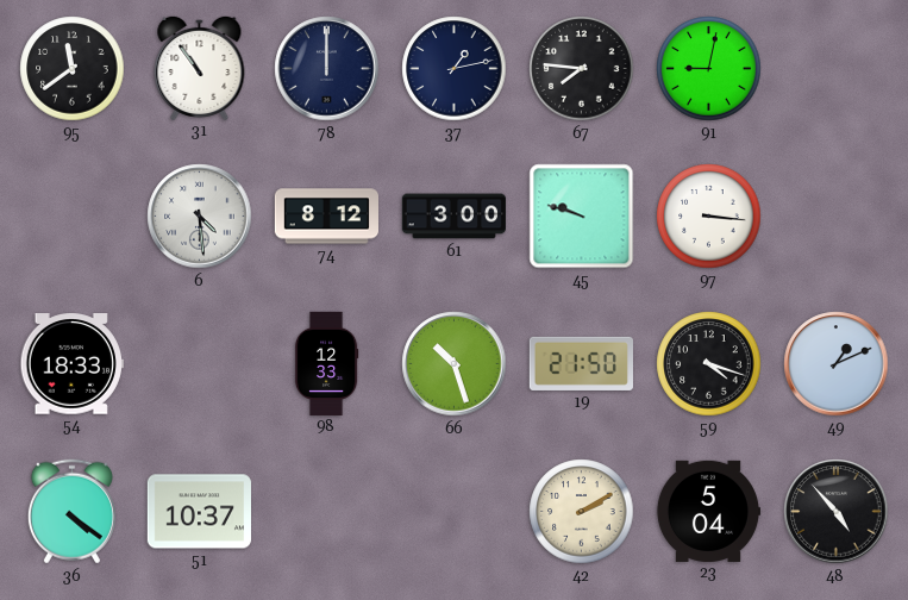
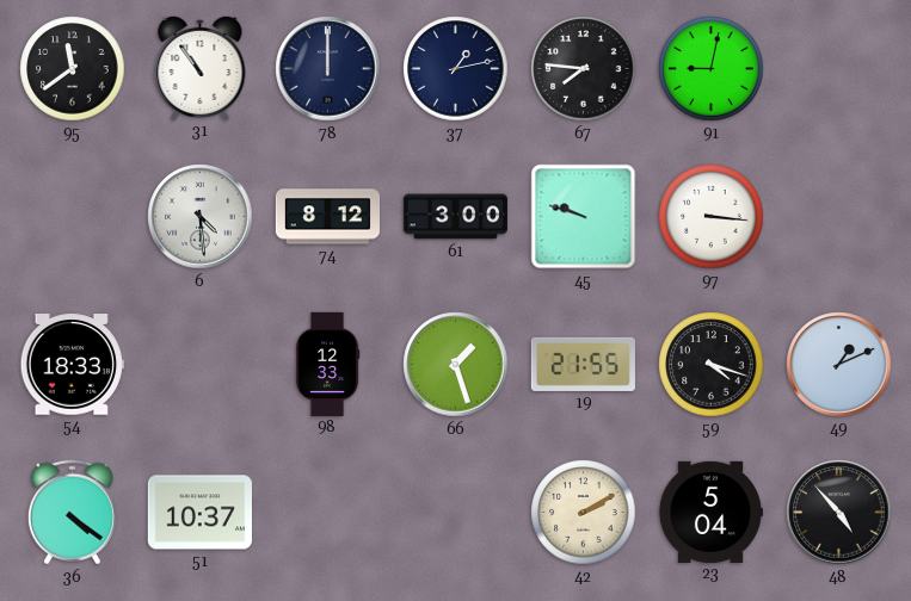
66: 10:27 -> 1:27
19: 21:50 -> 21:55
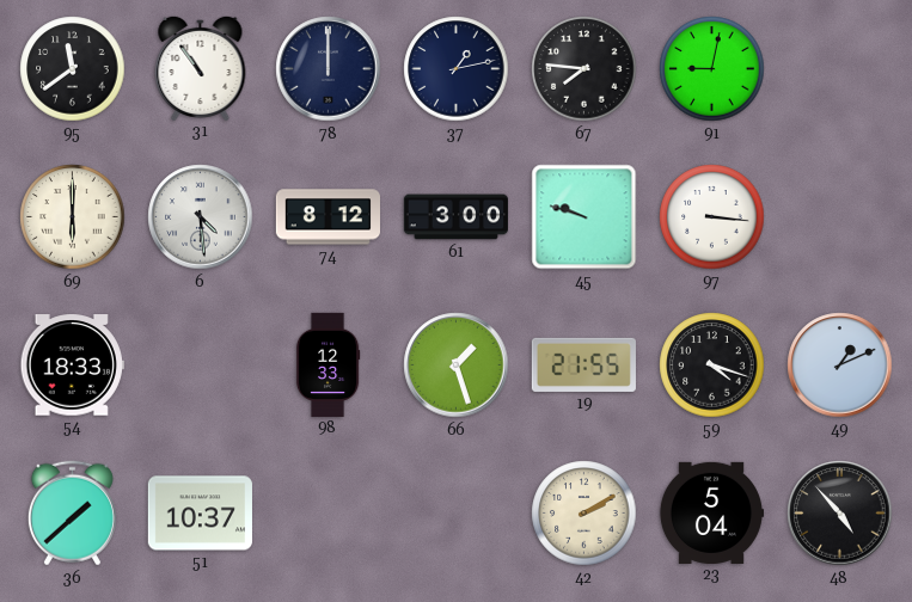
69: none -> 6:00
36: 4:21 -> 1:38
